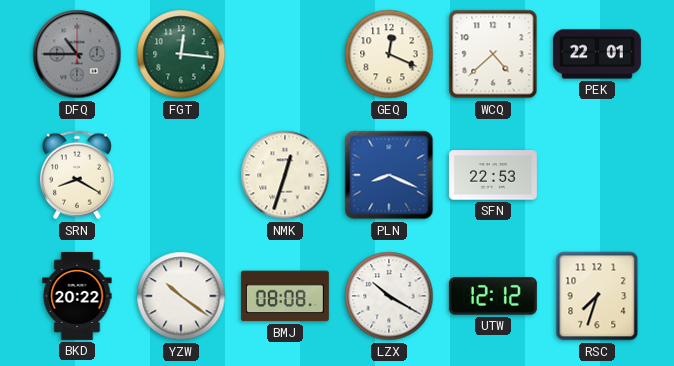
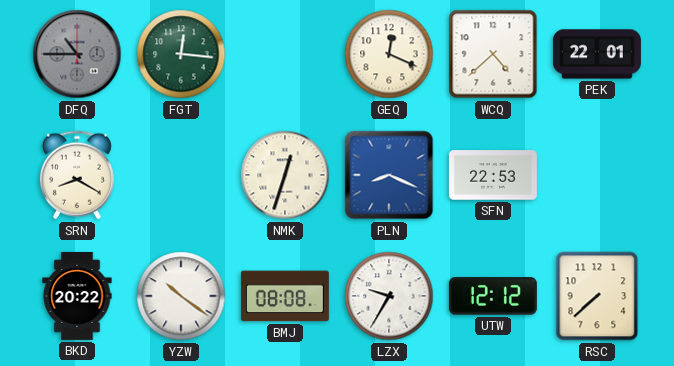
LZX: 10:20 -> 9:35
RSC: 7:33 -> 7:38
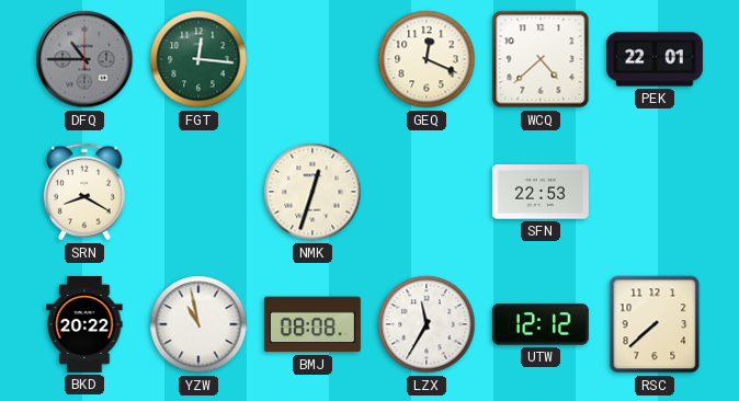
PLN: 8:19 -> none
YZW: 10:21 -> 10:58
LZX: 9:35 -> 11:35
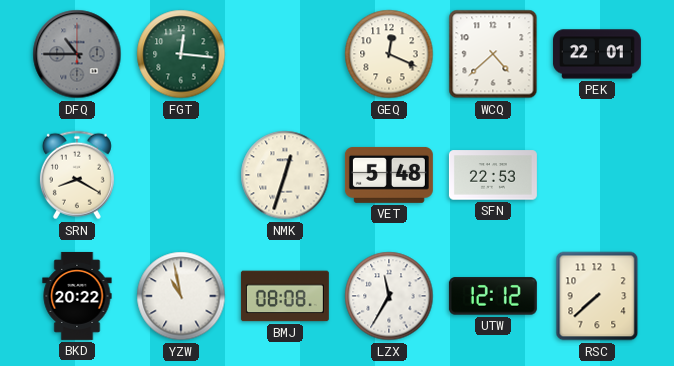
VET: none -> 5:48
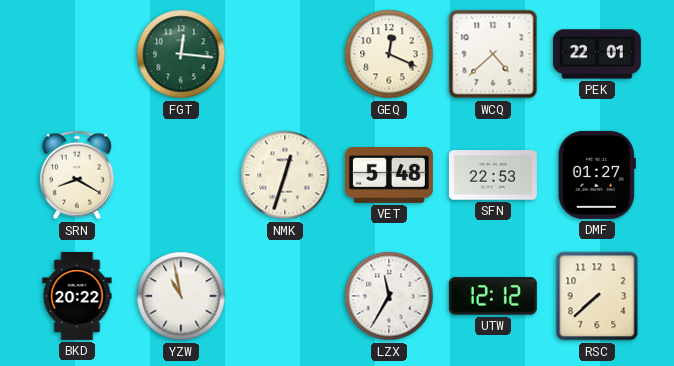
DFQ: 10:45 -> none
DMF: none -> 01:27
BMJ: 08:08 -> none
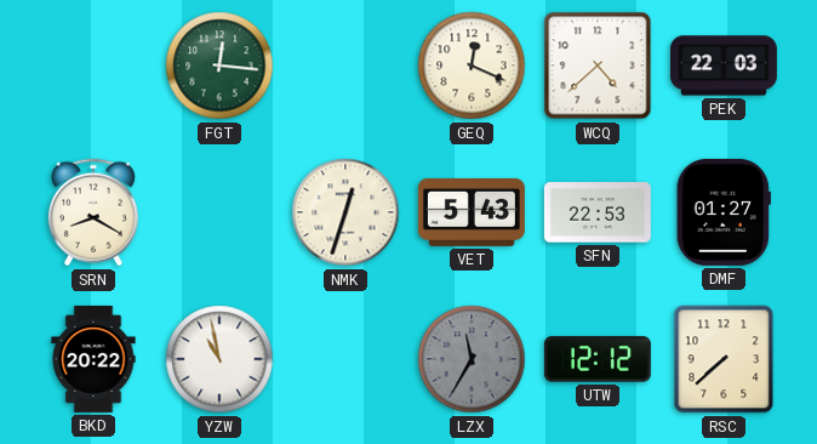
PEK: 22:01 -> 22:03
VET: 5:48 -> 5:43
LZX dial: white -> grey
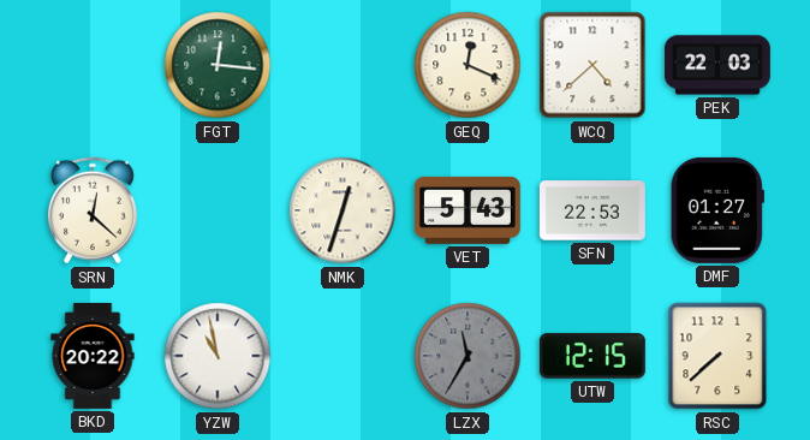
SRN: 8:20 -> 12:22
UTW: 12:12 -> 12:15
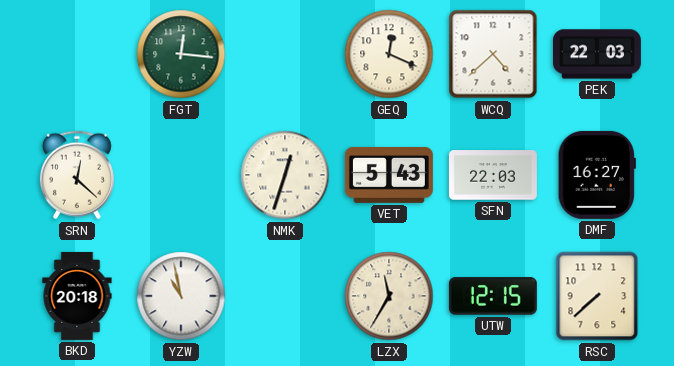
SFN: 22:53 -> 22:03
DMF: 01:27 -> 16:27
BKD: 20:22 -> 20:18
LZX dial: grey -> cream
